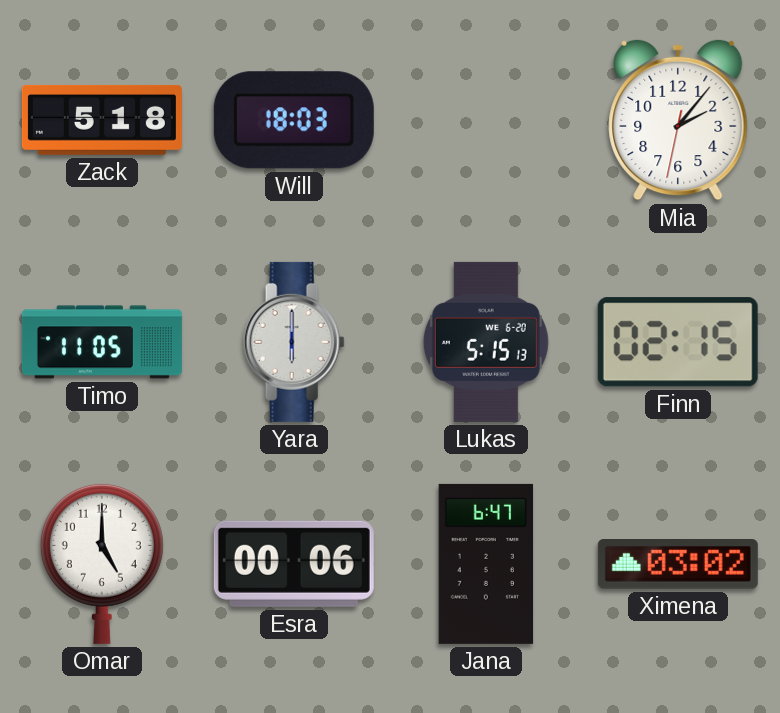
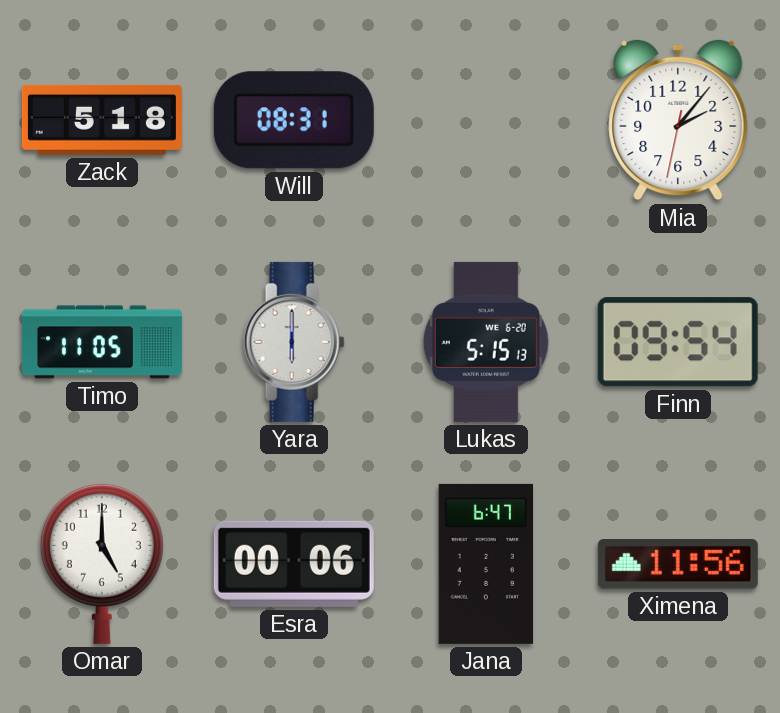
Will: 18:03 -> 08:31
Finn: 02:15 -> 09:54
Ximena: 03:02 -> 11:56
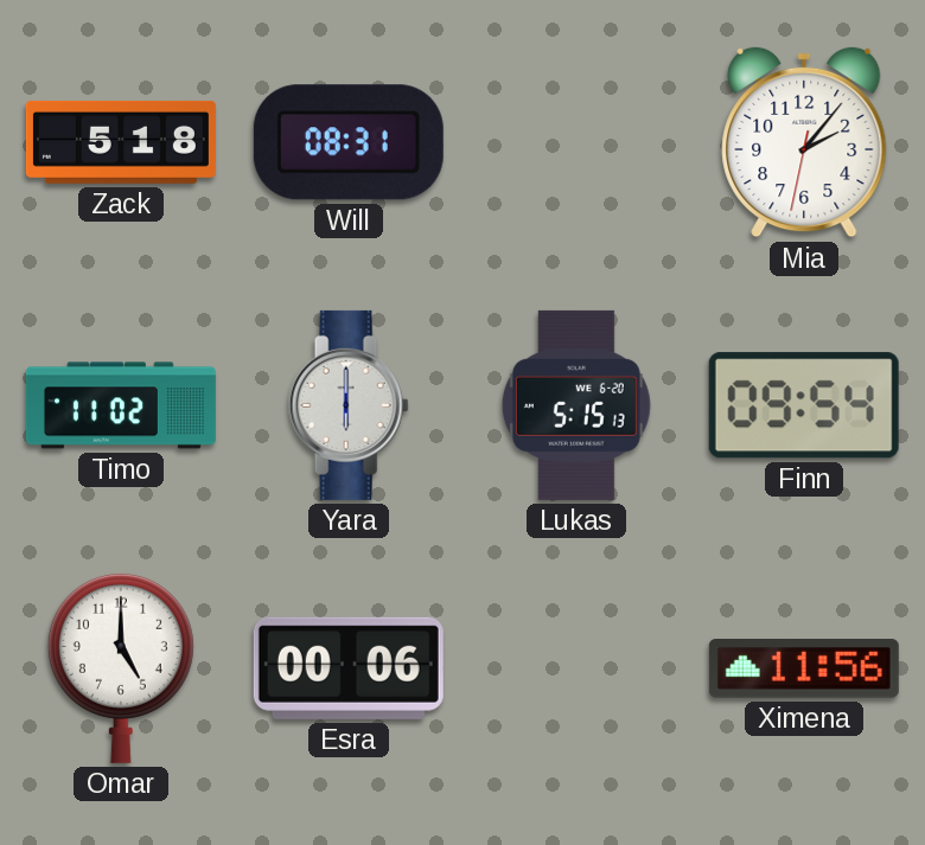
Timo: 11:05 -> 11:02
Jana: 6:47 -> none
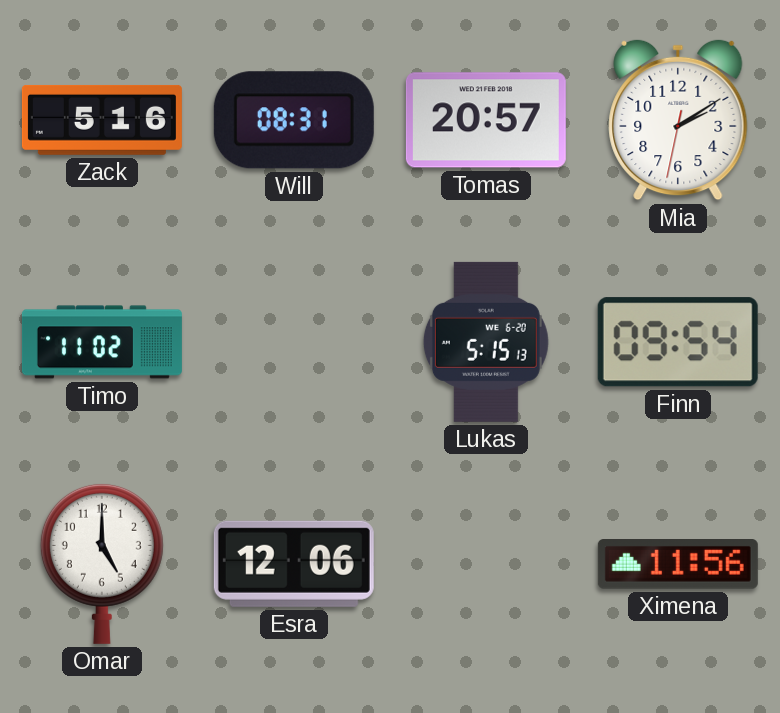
Zack: 5:18 -> 5:16
Tomas: none -> 20:57
Mia: 2:06 -> 2:09
Yara: 6:00 -> none
Esra: 00:06 -> 12:06
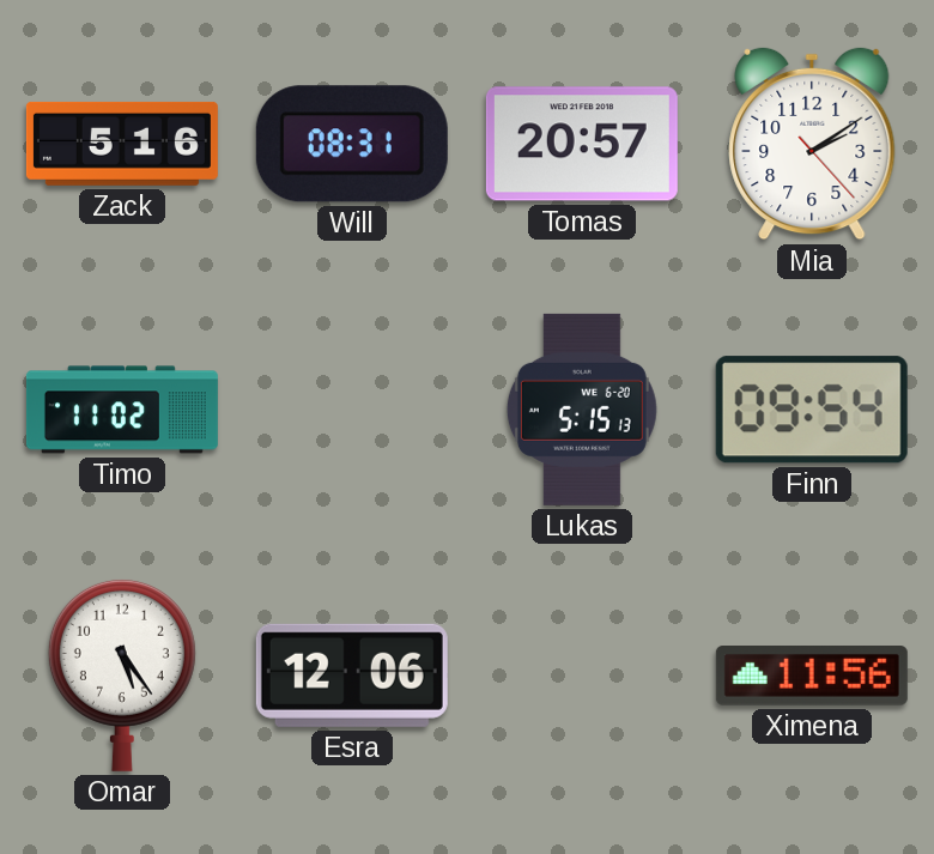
Mia: 2:09:32 -> 2:09:23
Omar: 5:00 -> 5:24
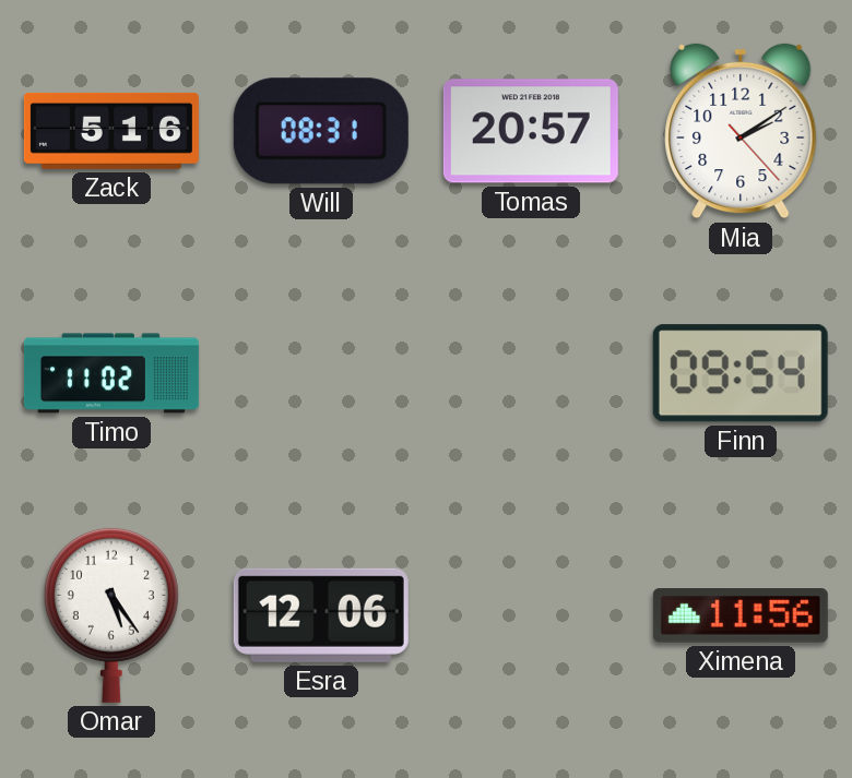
Lukas: 5:15 -> none
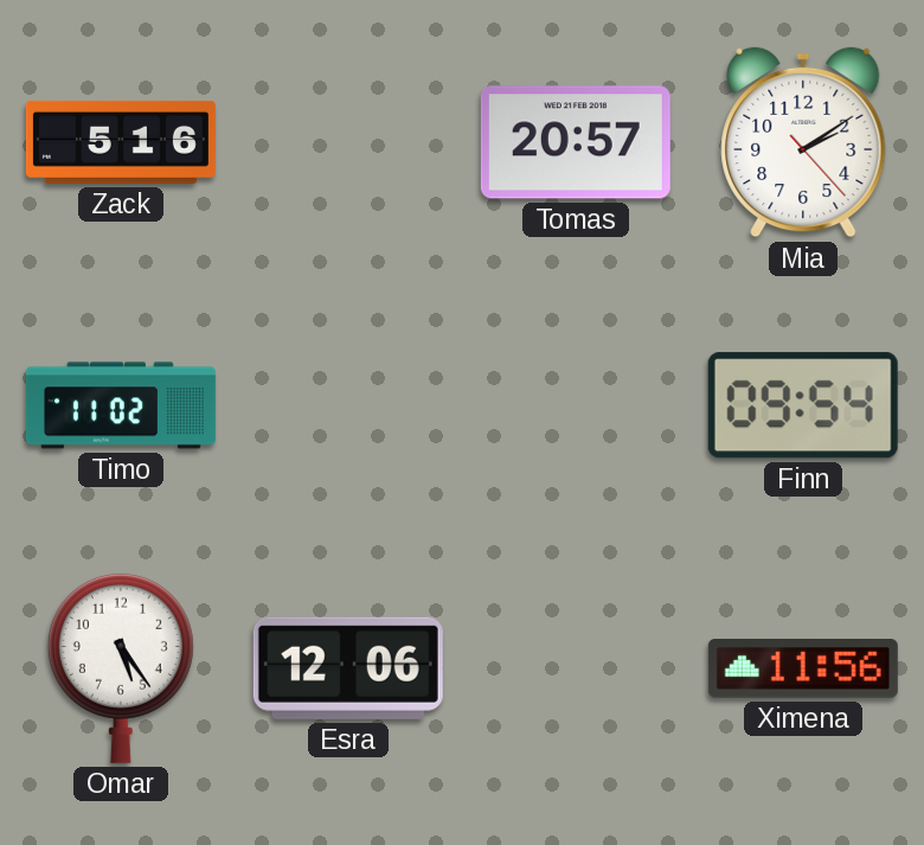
Will: 08:31 -> none
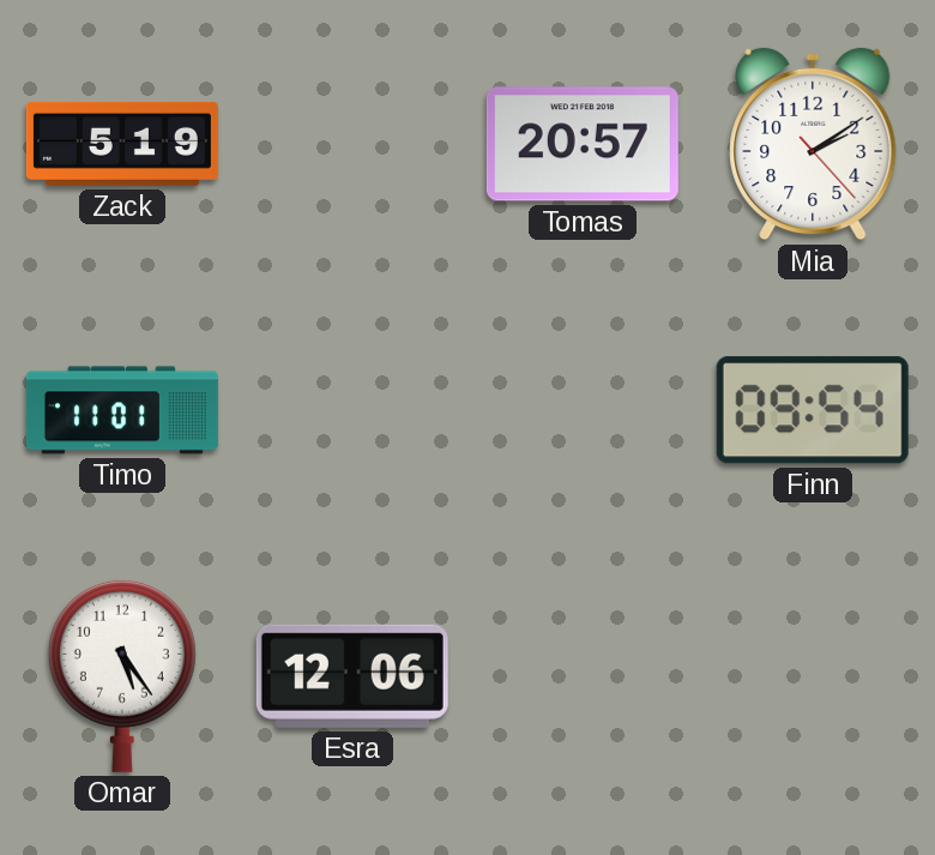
Zack: 5:16 -> 5:19
Timo: 11:02 -> 11:01
Ximena: 11:56 -> none
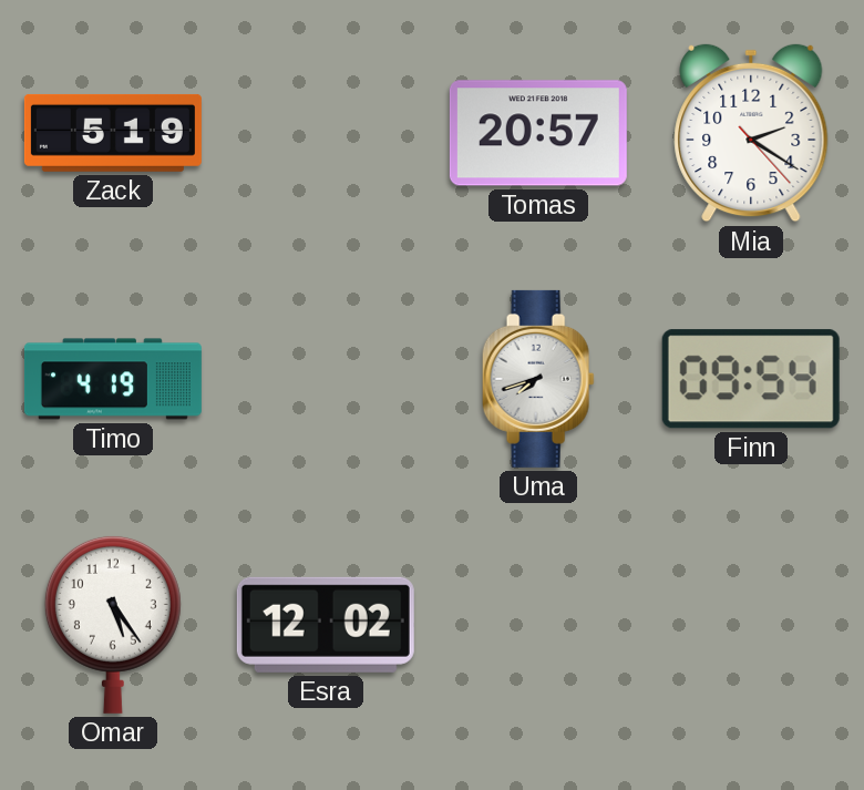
Mia: 2:09 -> 2:20
Timo: 11:01 -> 4:19
Uma: none -> 7:42
Esra: 12:06 -> 12:02
